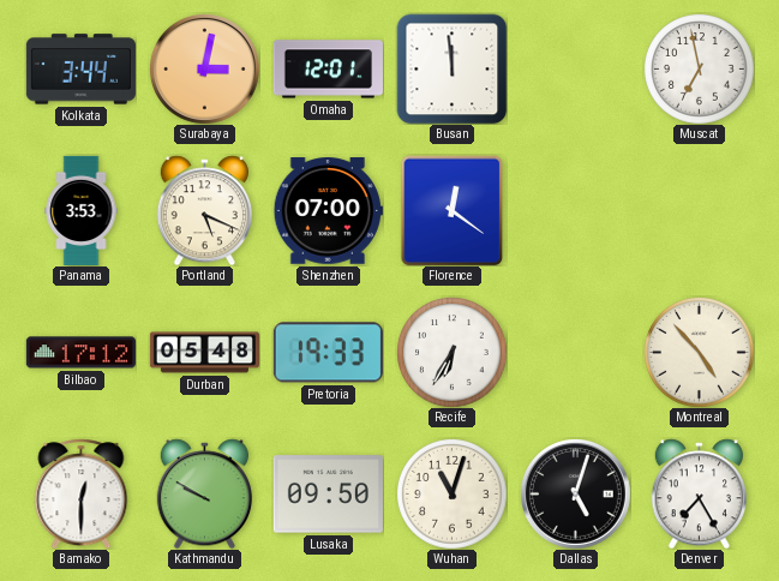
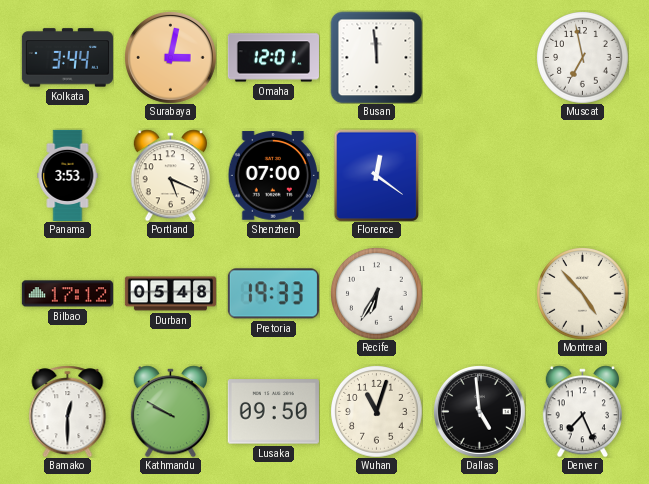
Dallas: 5:03 -> 4:59
Denver: 7:25 -> 7:26
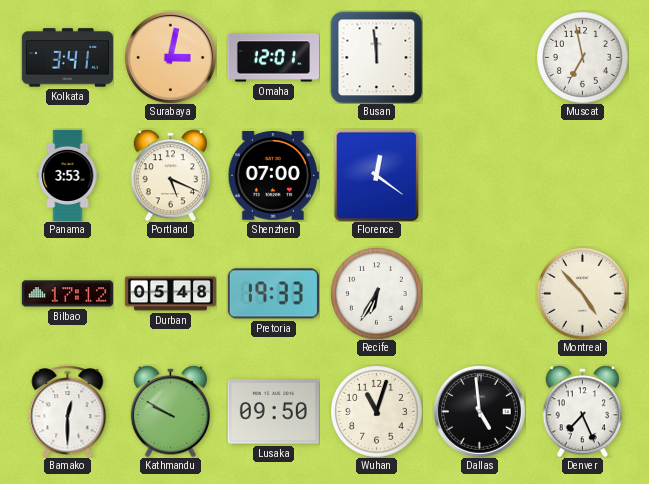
Kolkata: 3:44 -> 3:41
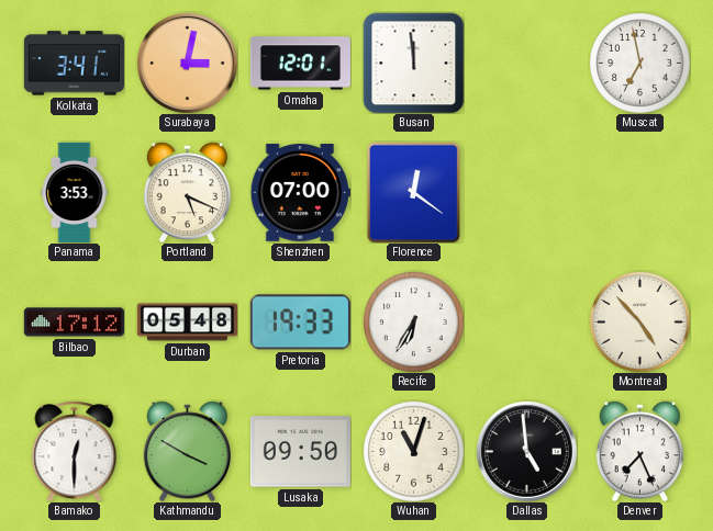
Kathmandu: 9:50 -> 3:50
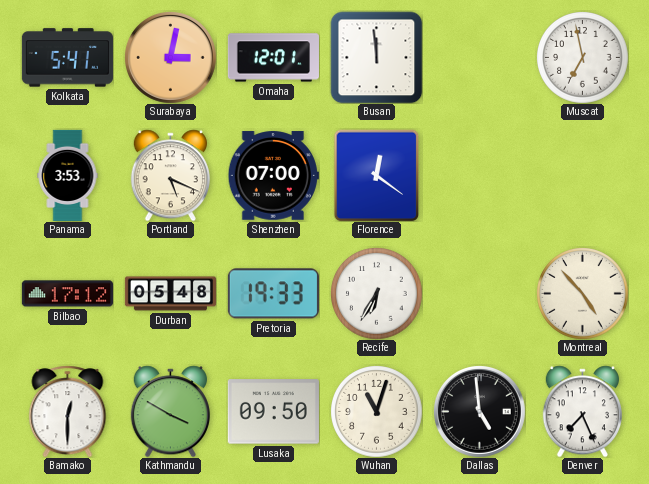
Kolkata: 3:41 -> 5:41
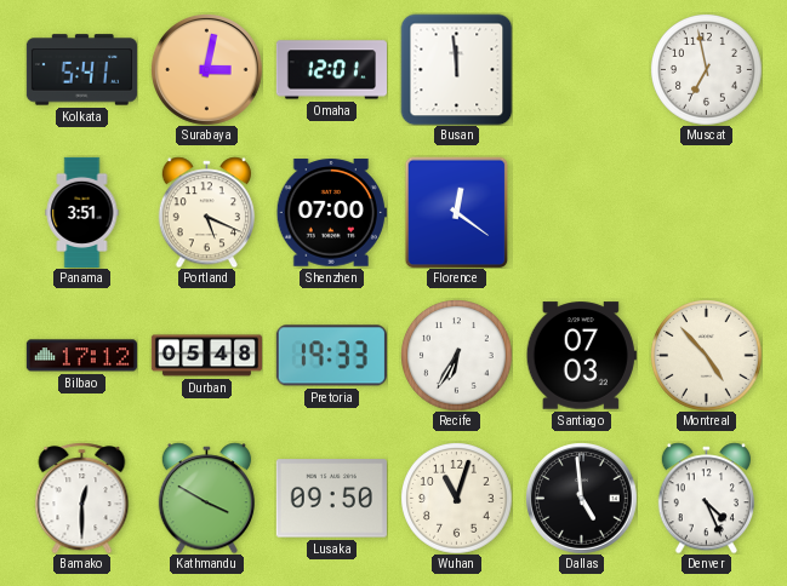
Panama: 3:53 -> 3:51
Santiago: none -> 07:03
Denver: 7:26 -> 4:26
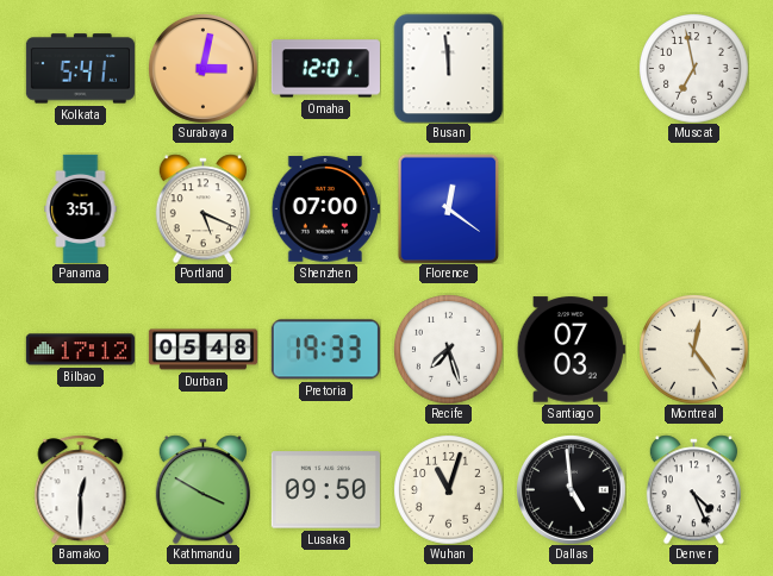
Recife: 6:35 -> 7:27
Montreal: 4:53 -> 12:24
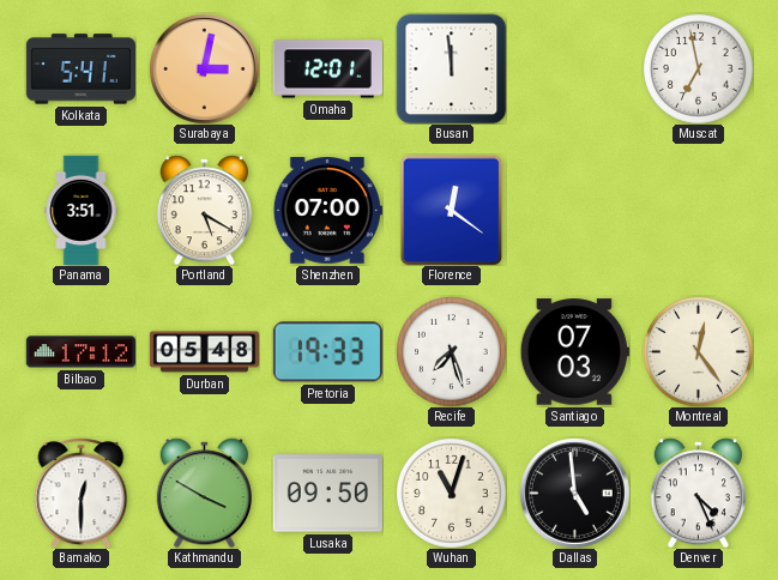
Portland: 5:19 -> 5:20
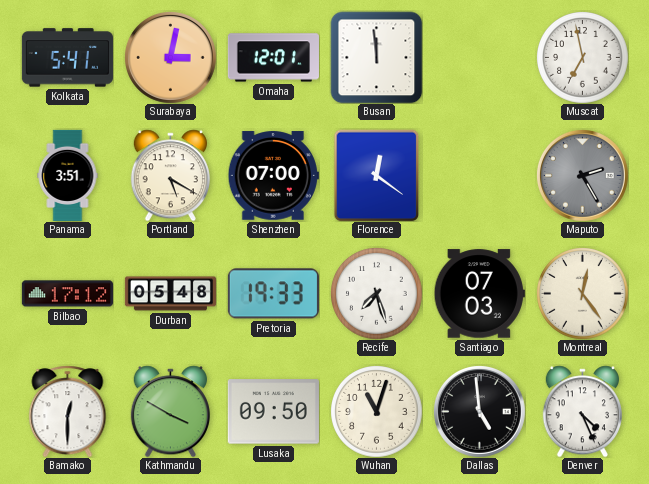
Maputo: none -> 2:25
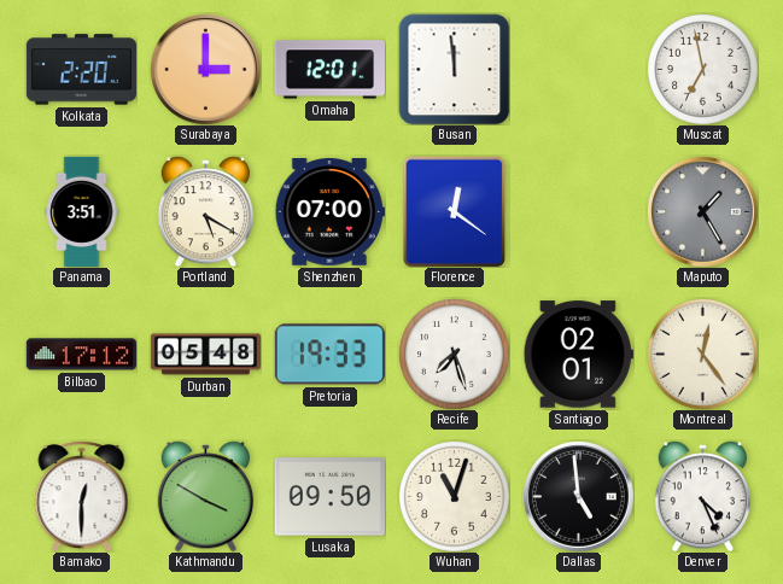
Kolkata: 5:41 -> 2:20
Surabaya: 3:02 -> 3:00
Maputo: 2:25 -> 1:25
Santiago: 07:03 -> 02:01
